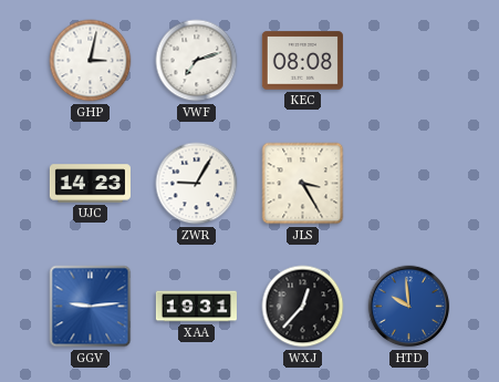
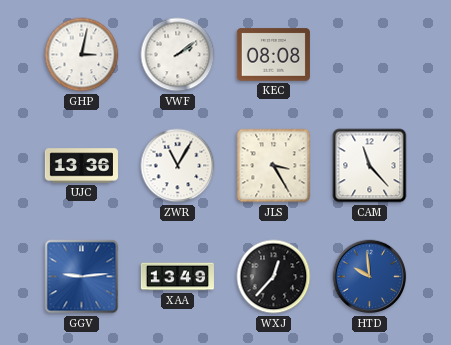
VWF: 7:12 -> 2:09
UJC: 14:23 -> 13:36
ZWR: 9:05 -> 11:05
CAM: none -> 11:23
XAA: 19:31 -> 13:49
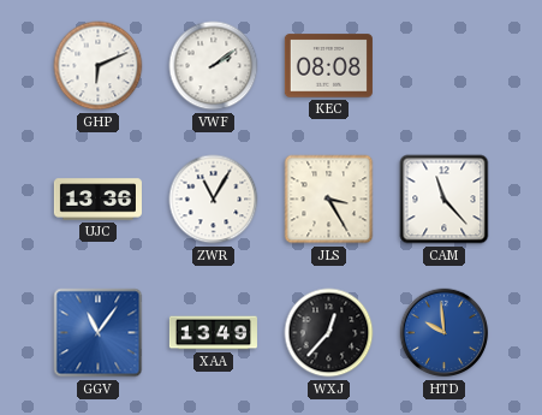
GHP: 3:02 -> 6:11
GGV: 9:14 -> 11:06
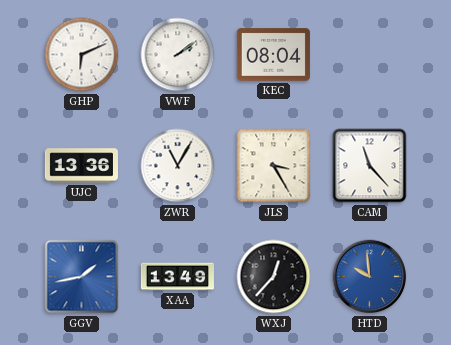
KEC: 08:08 -> 08:04
GGV: 11:06 -> 1:43
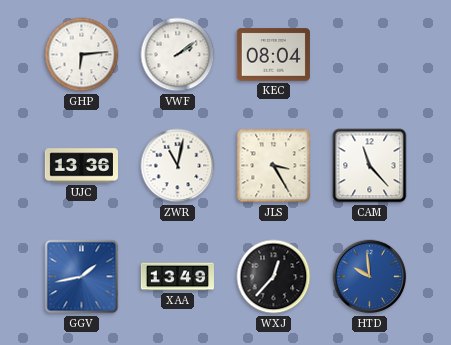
GHP: 6:11 -> 6:14
ZWR: 11:05 -> 11:02
